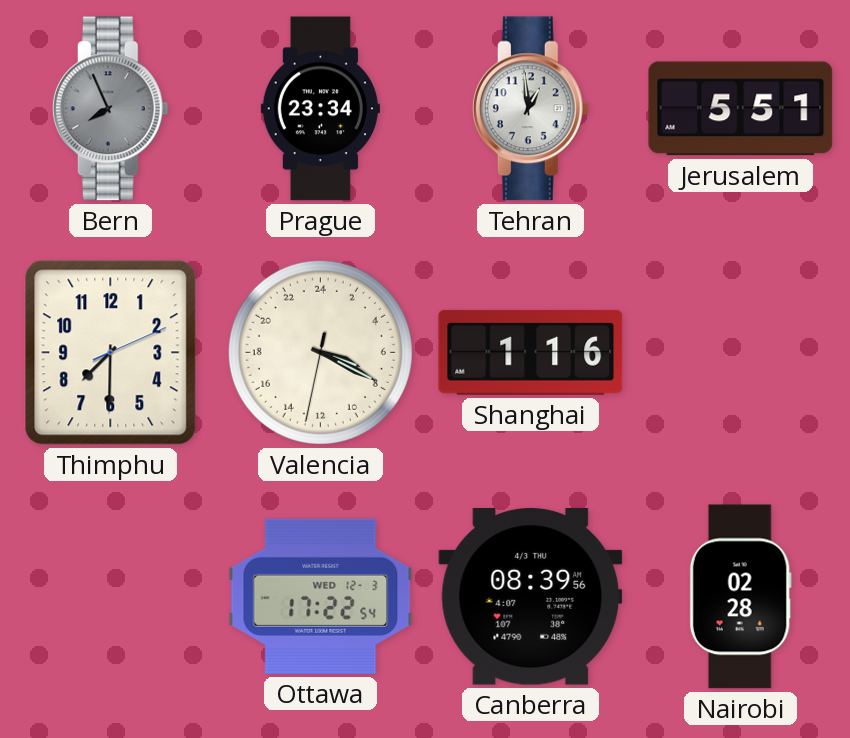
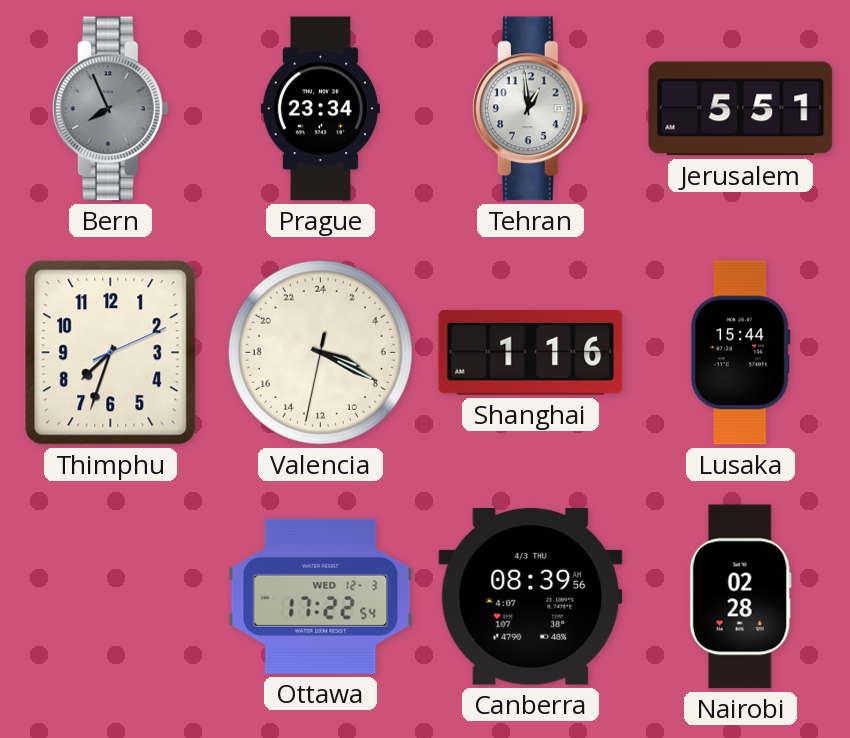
Thimphu: 7:30 -> 7:33
Lusaka: none -> 15:44
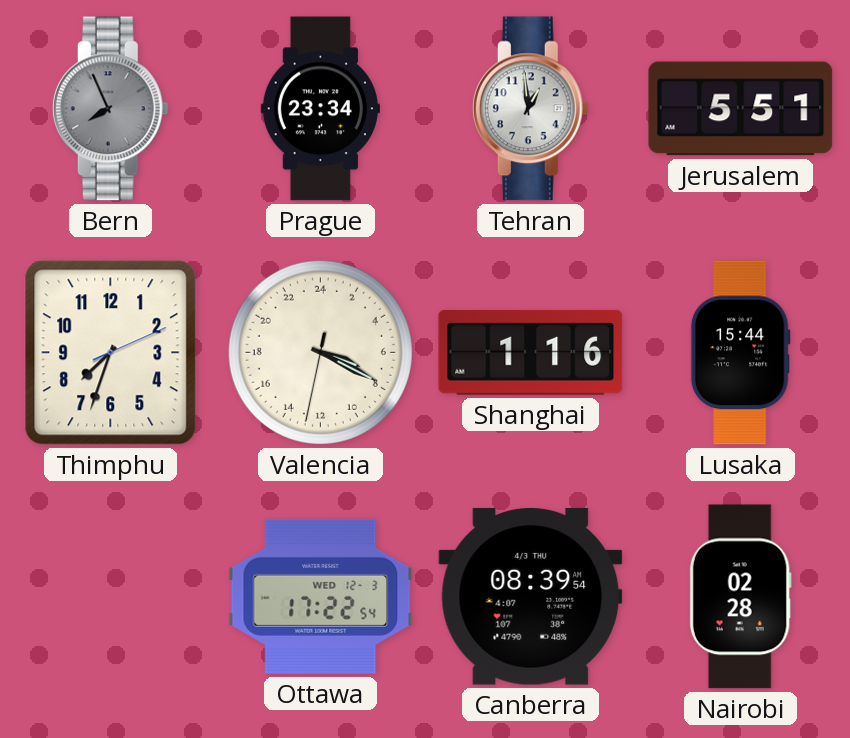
Canberra: 08:39:56 -> 08:39:54
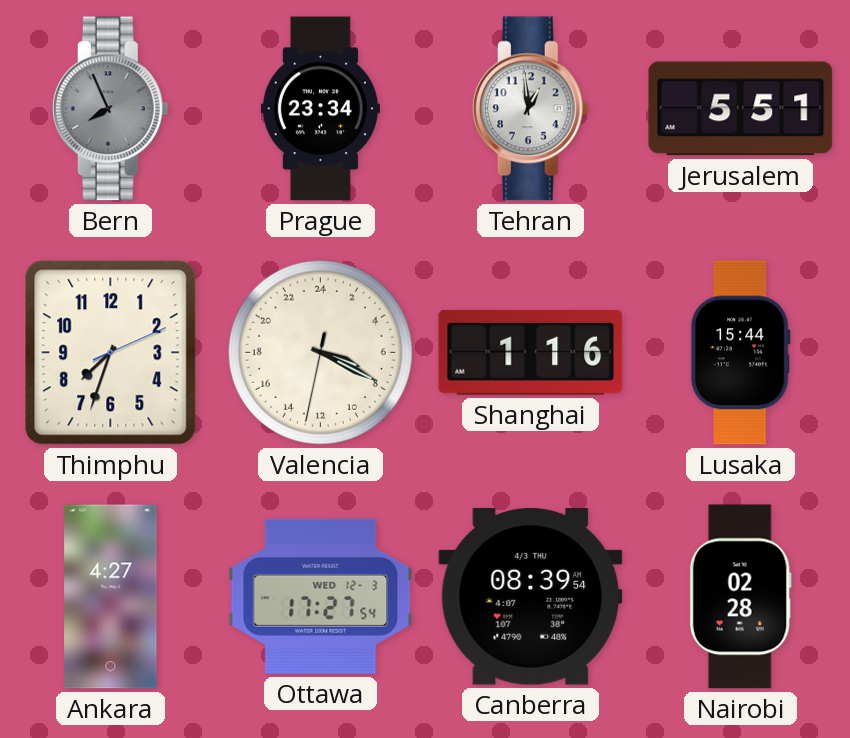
Ankara: none -> 4:27
Ottawa: 17:22 -> 17:27
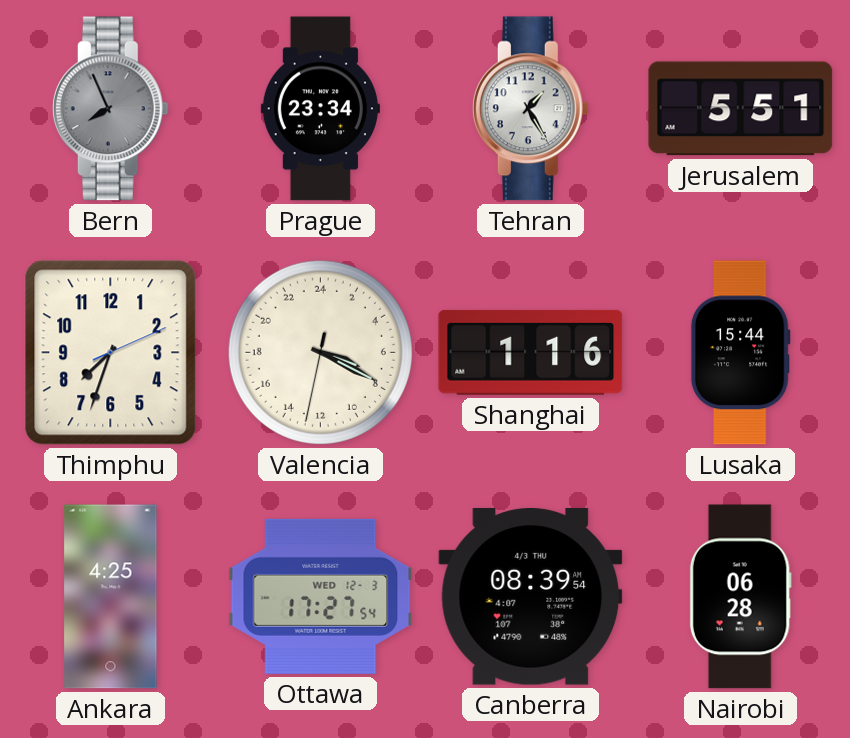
Tehran: 12:59 -> 1:25
Ankara: 4:27 -> 4:25
Nairobi: 02:28 -> 06:28
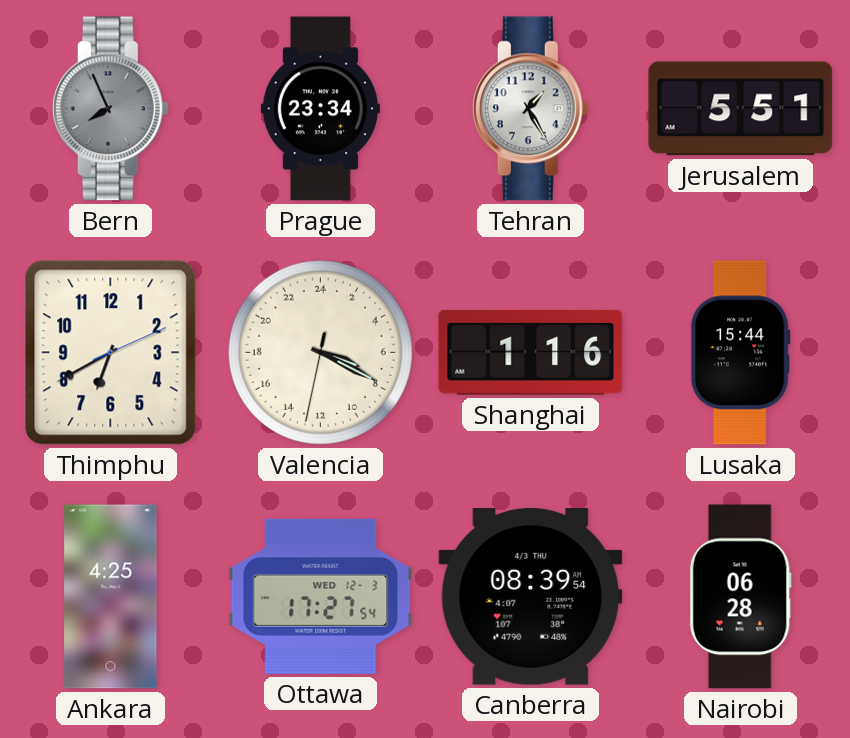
Thimphu: 7:33 -> 6:40
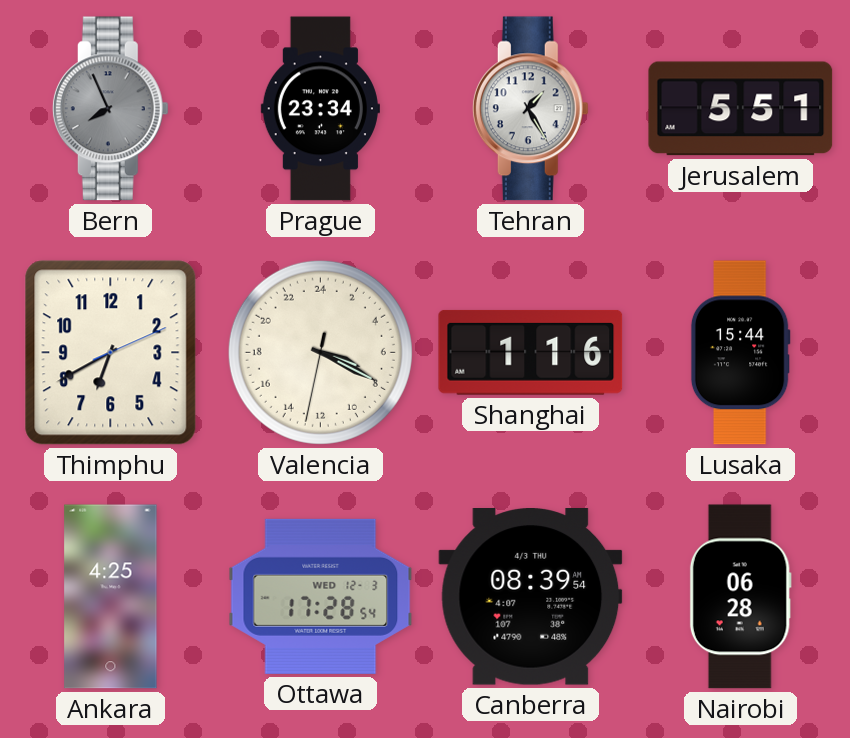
Ottawa: 17:27 -> 17:28
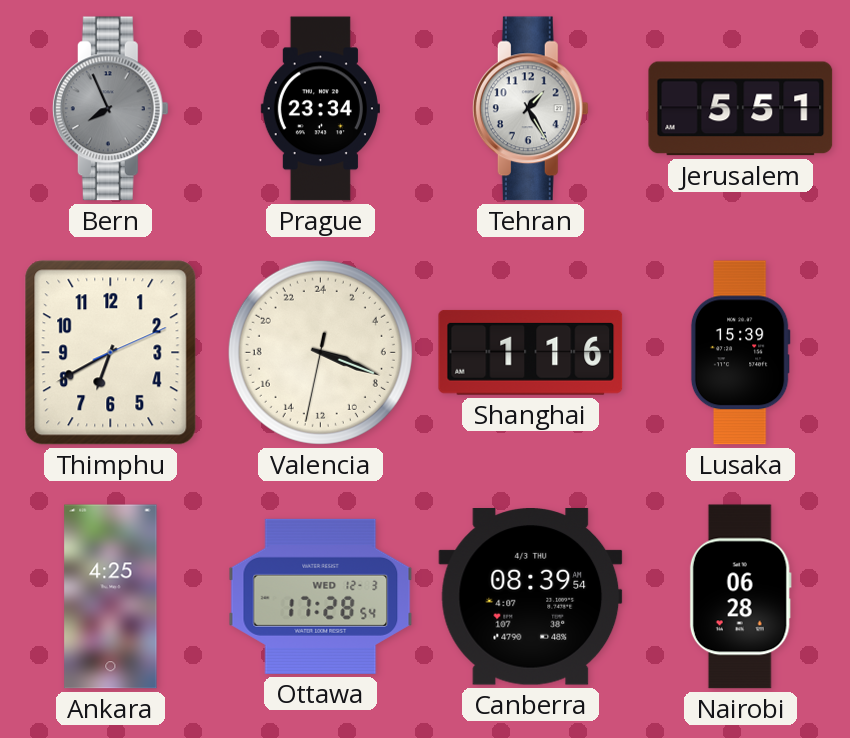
Valencia: 7:19 -> 7:18
Lusaka: 15:44 -> 15:39
